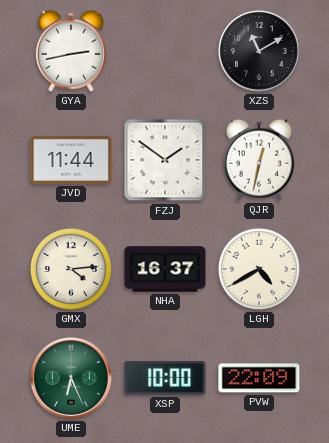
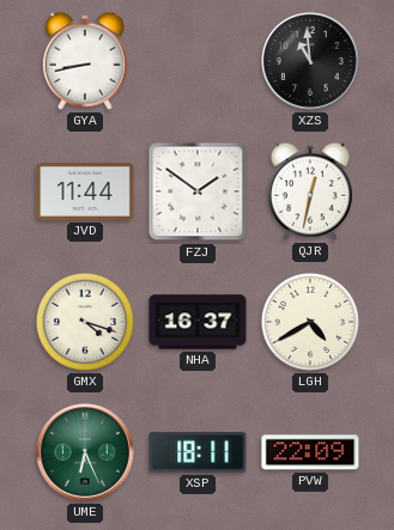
GYA: 2:43 -> 8:43
XZS: 11:10 -> 10:59
GMX: 4:14 -> 4:18
XSP: 10:00 -> 18:11
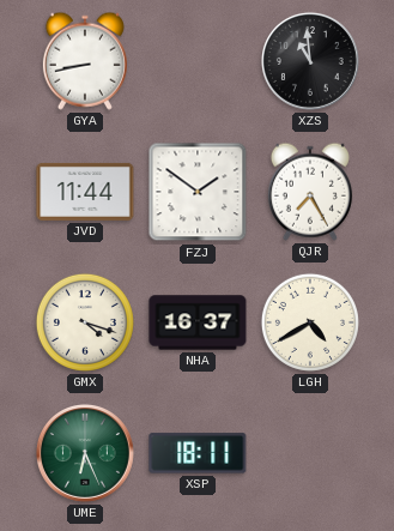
QJR: 12:32 -> 7:25
PVW: 22:09 -> none
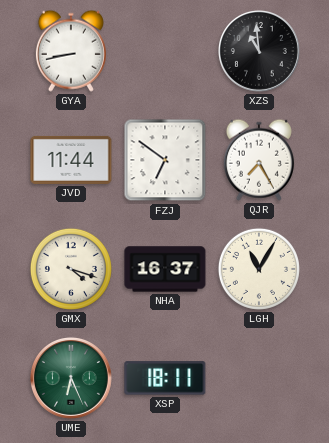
FZJ: 1:51 -> 6:51
LGH: 4:40 -> 11:05
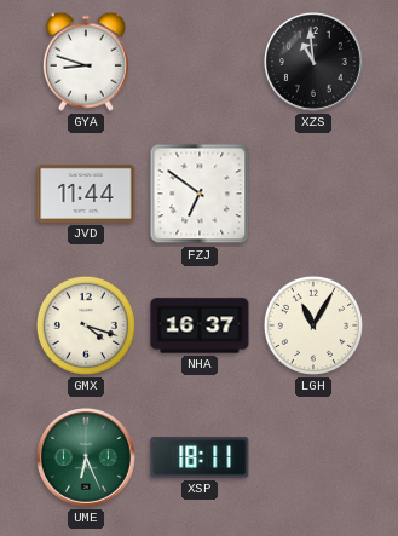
GYA: 8:43 -> 8:48
QJR: 7:25 -> none
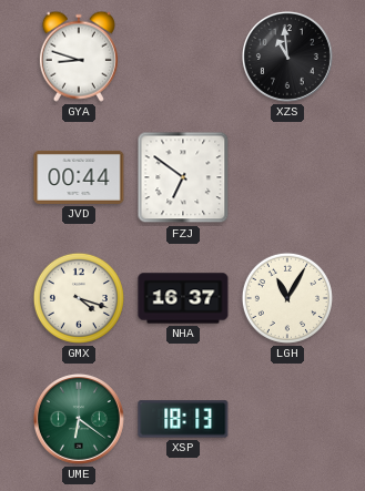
JVD: 11:44 -> 00:44
UME: 6:26 -> 6:21
XSP: 18:11 -> 18:13
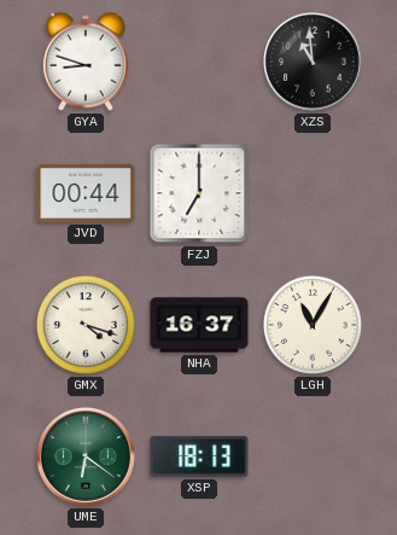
FZJ: 6:51 -> 7:00
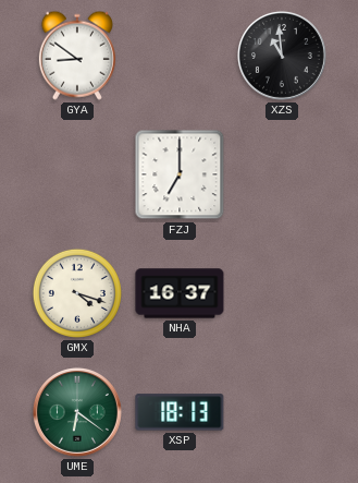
GYA: 8:48 -> 8:51
JVD: 00:44 -> none
LGH: 11:05 -> none
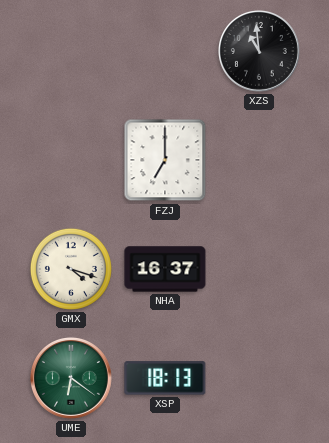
GYA: 8:51 -> none
